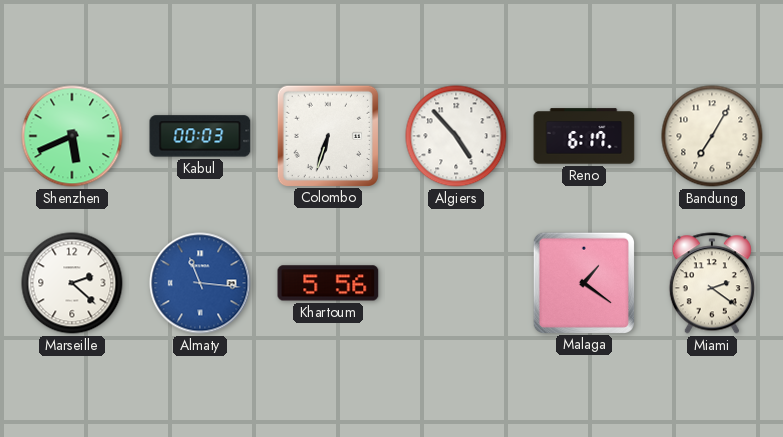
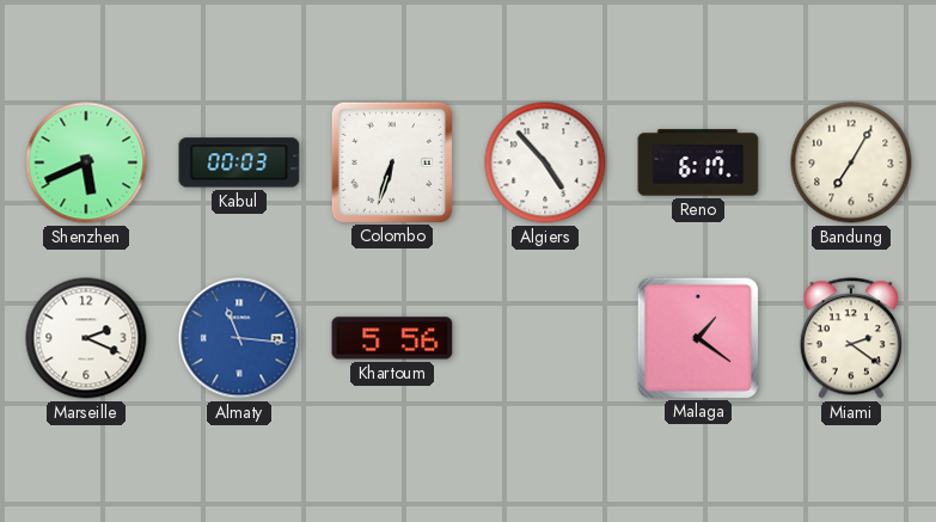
Marseille: 2:22 -> 2:19
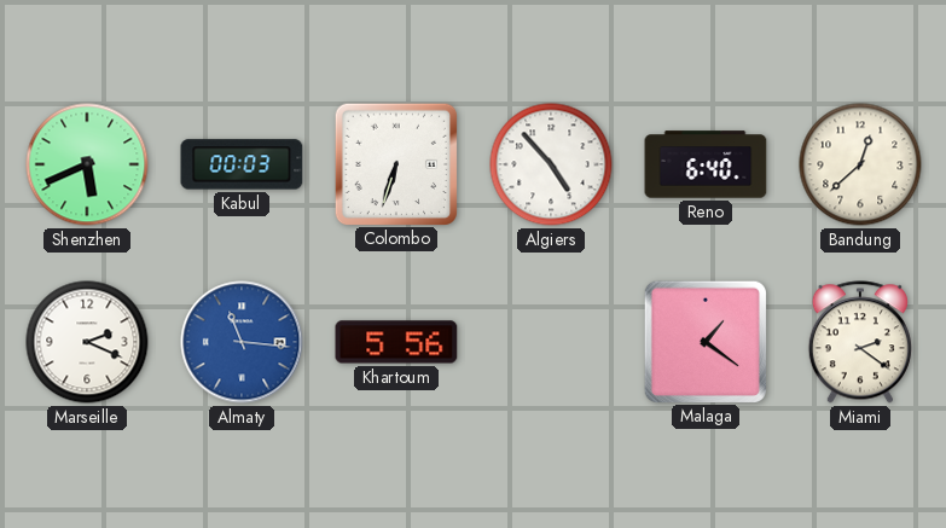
Reno: 6:17 -> 6:40
Bandung: 7:05 -> 12:38
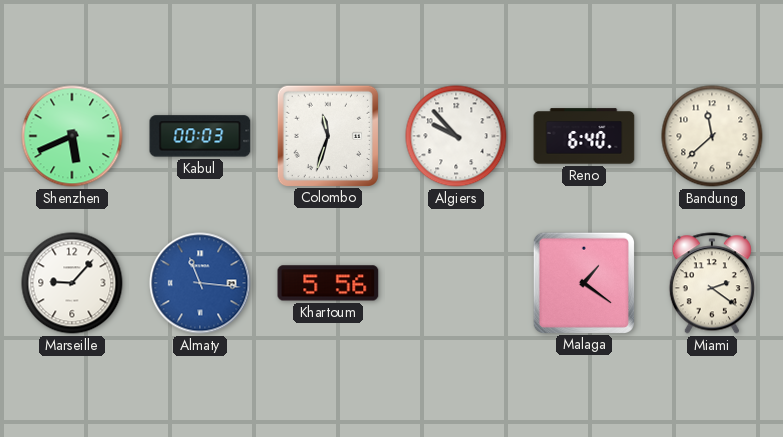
Colombo: 6:33 -> 11:33
Algiers: 4:53 -> 9:53
Bandung: 12:38 -> 11:38
Marseille: 2:19 -> 9:07
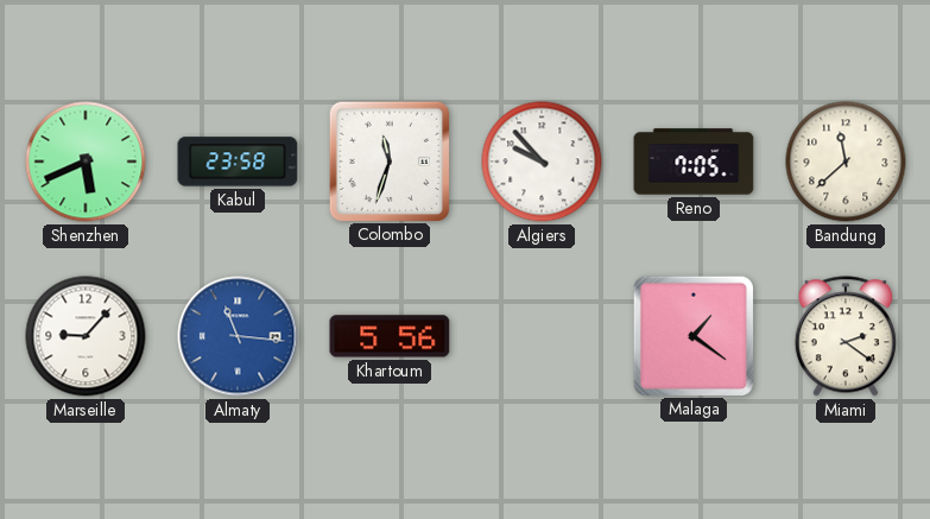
Kabul: 00:03 -> 23:58
Reno: 6:40 -> 7:05
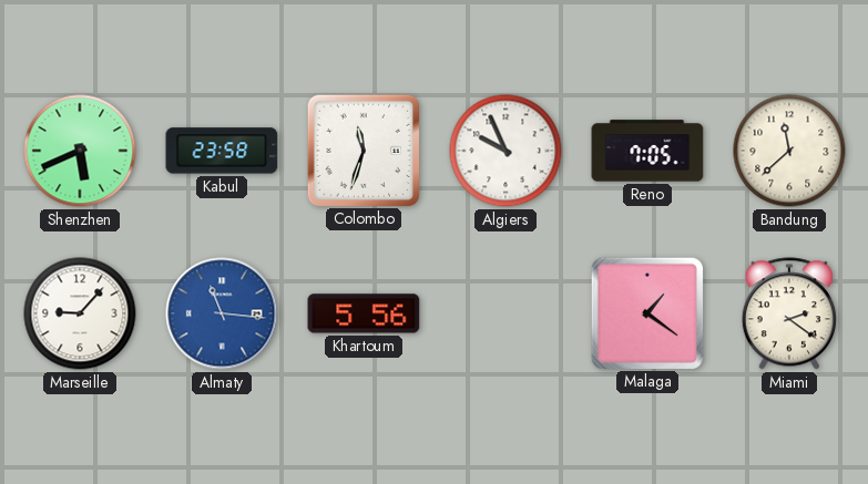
Algiers: 9:53 -> 9:56
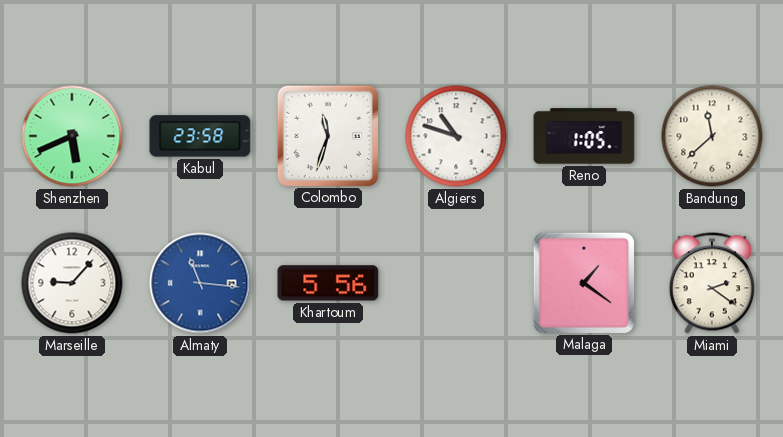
Algiers: 9:56 -> 10:48
Reno: 7:05 -> 1:05
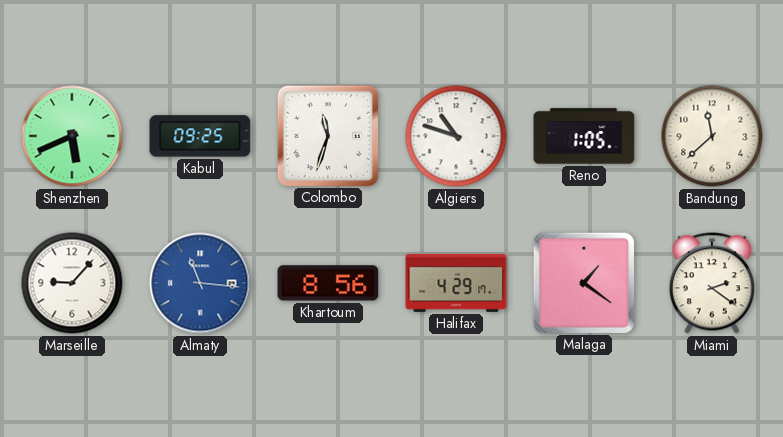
Kabul: 23:58 -> 09:25
Khartoum: 5:56 -> 8:56
Halifax: none -> 4:29
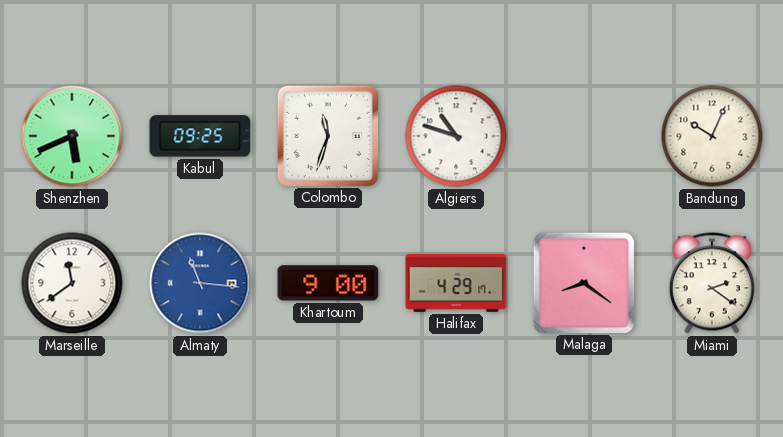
Reno: 1:05 -> none
Bandung: 11:38 -> 10:04
Marseille: 9:07 -> 11:39
Khartoum: 8:56 -> 9:00
Malaga: 1:21 -> 8:21
